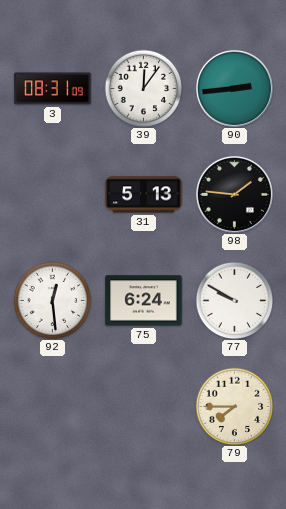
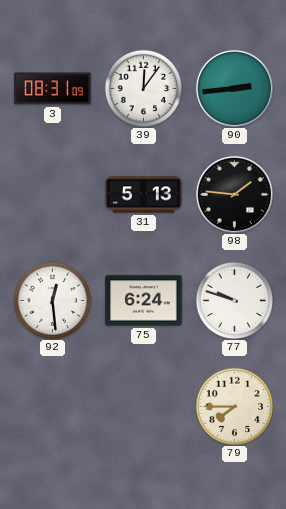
77: 9:50 -> 9:48
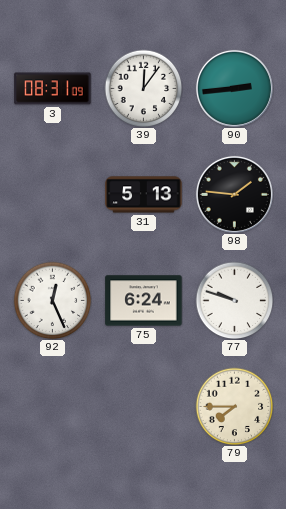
92: 12:29 -> 12:26
